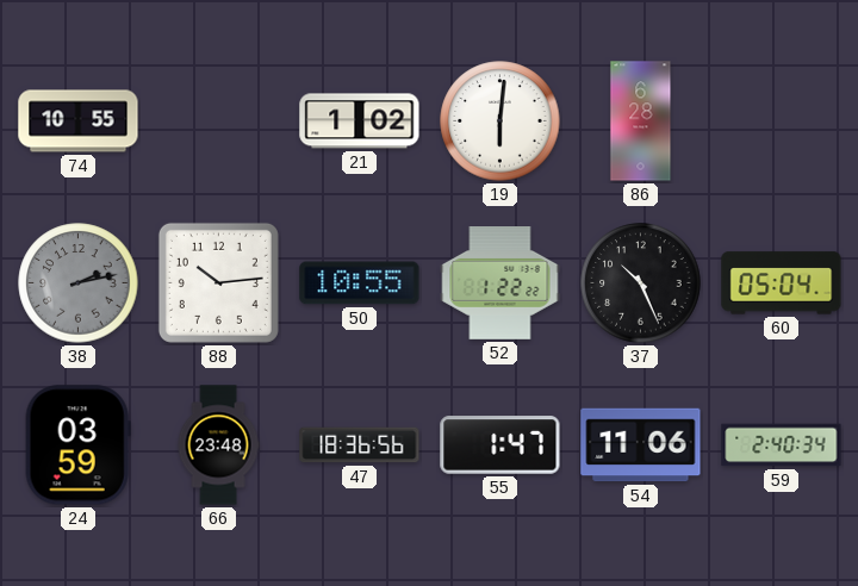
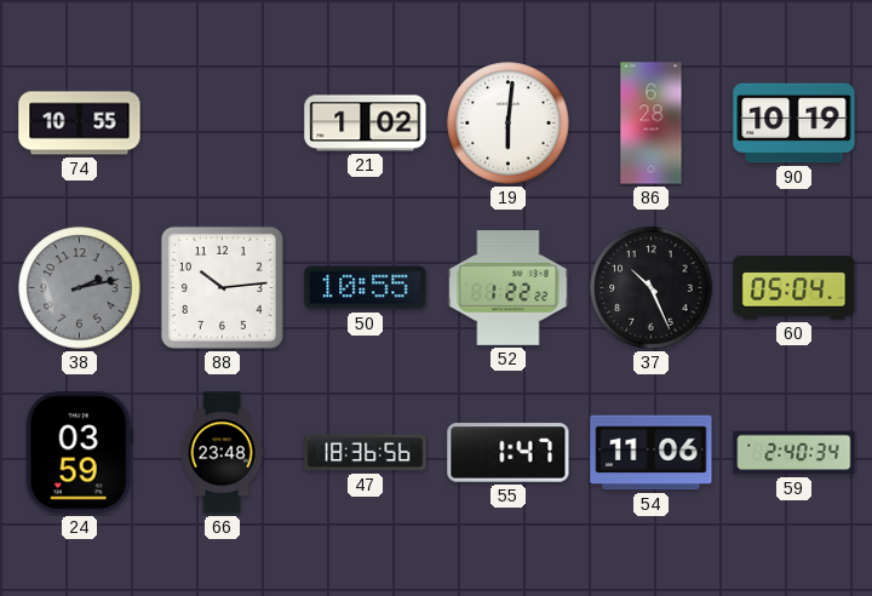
90: none -> 10:19
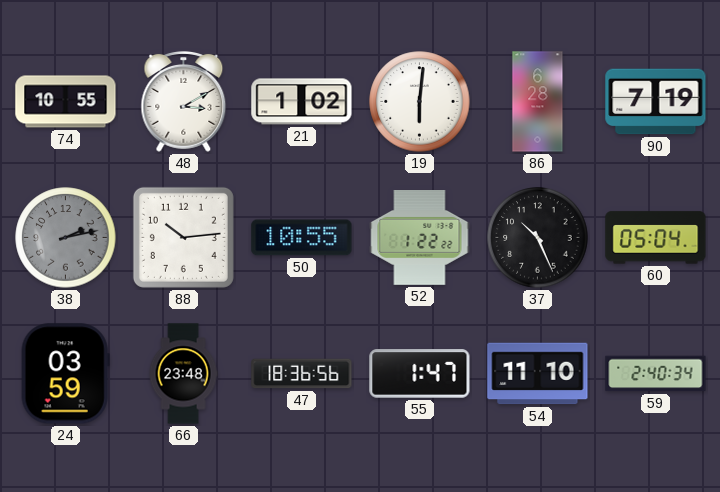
48: none -> 3:10
90: 10:19 -> 7:19
54: 11:06 -> 11:10
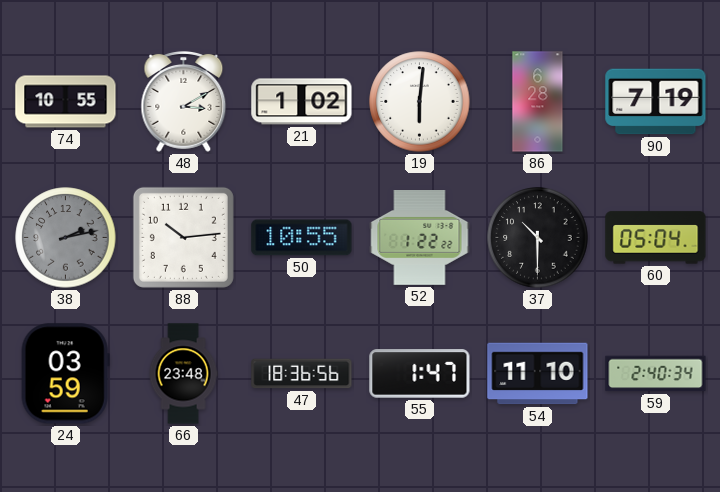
37: 10:26 -> 10:30
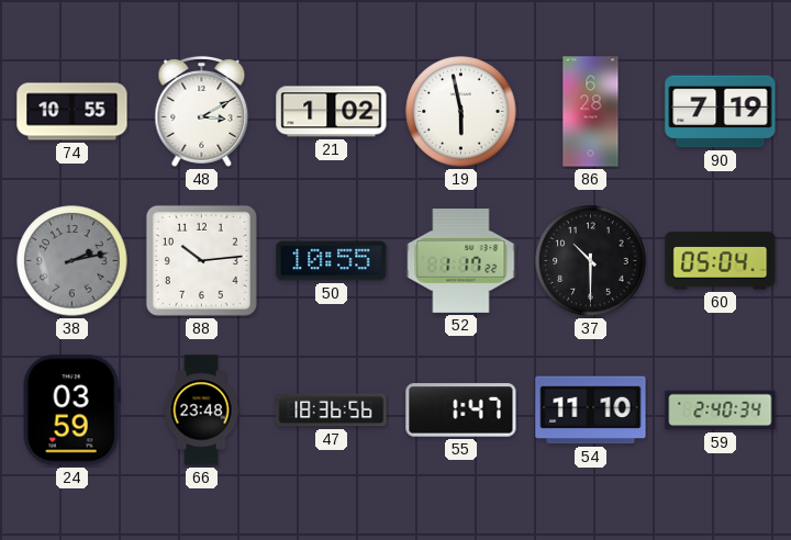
19: 6:01 -> 5:58
52: 1:22 -> 1:17
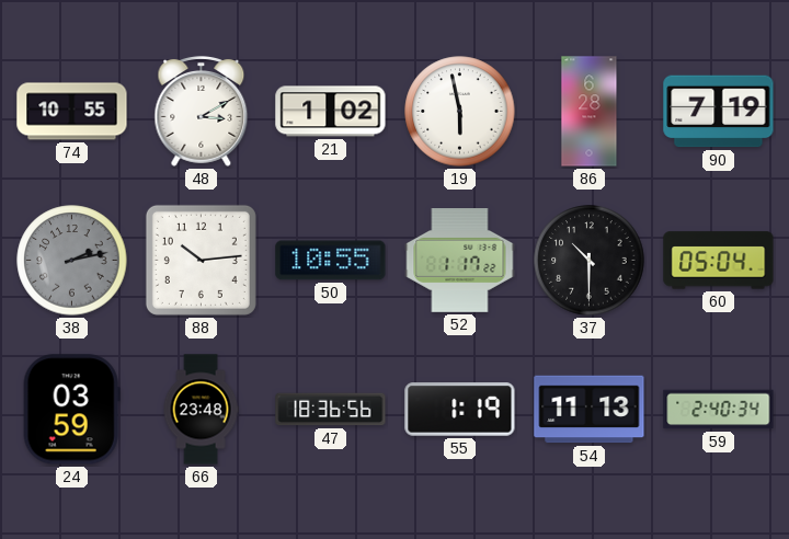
55: 1:47 -> 1:19
54: 11:10 -> 11:13
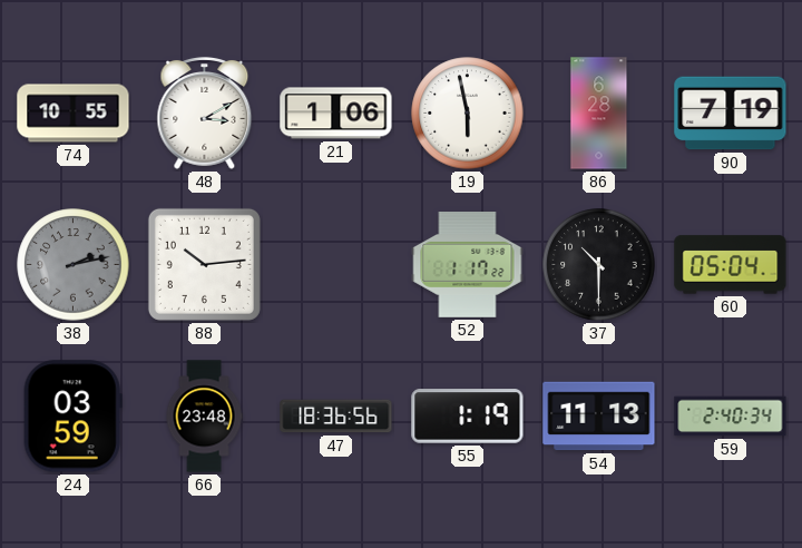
21: 1:02 -> 1:06
50: 10:55 -> none
